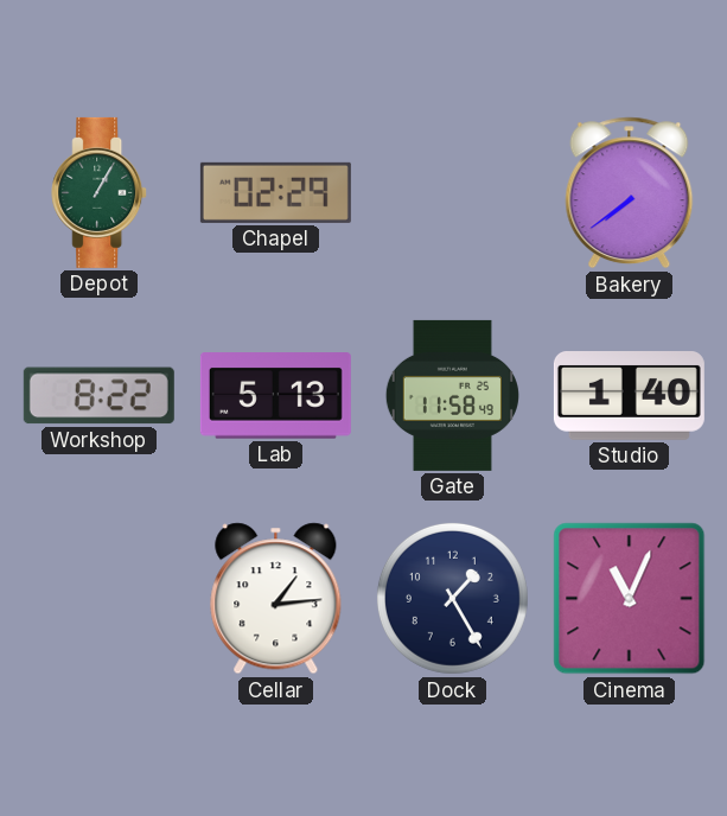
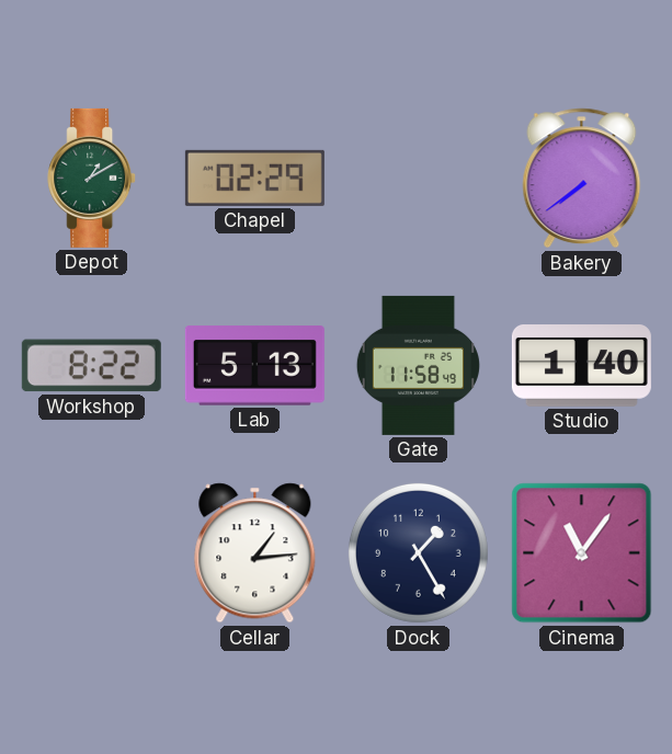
Depot: 1:05 -> 1:10
Cinema: 11:04 -> 11:06
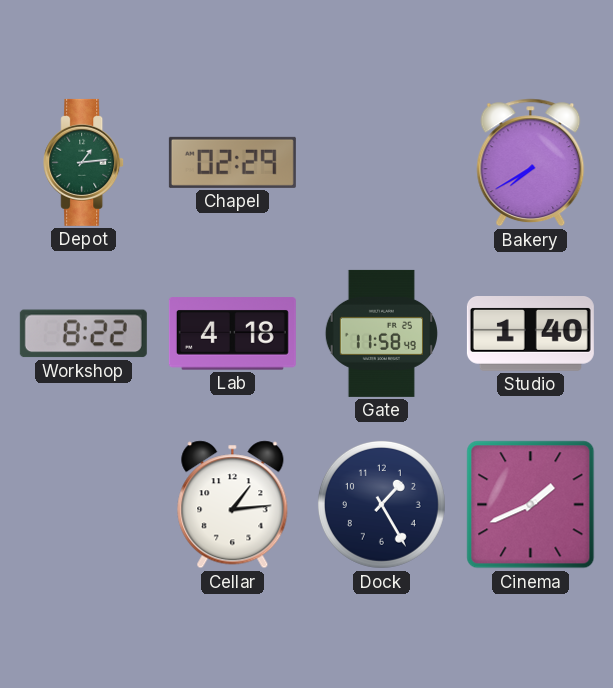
Depot: 1:10 -> 1:14
Bakery: 7:39 -> 7:40
Lab: 5:13 -> 4:18
Cinema: 11:06 -> 1:41
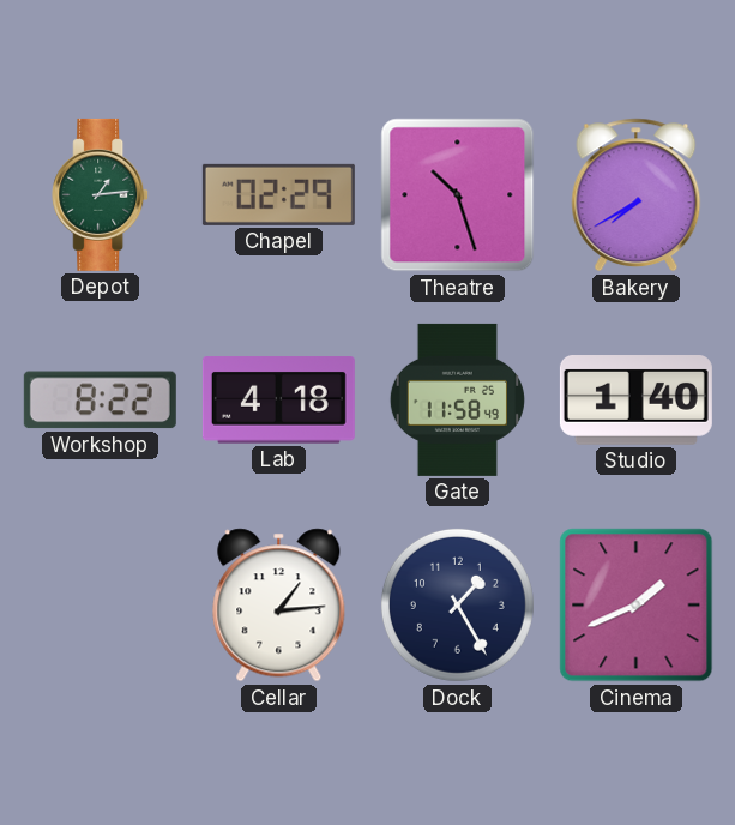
Theatre: none -> 10:27
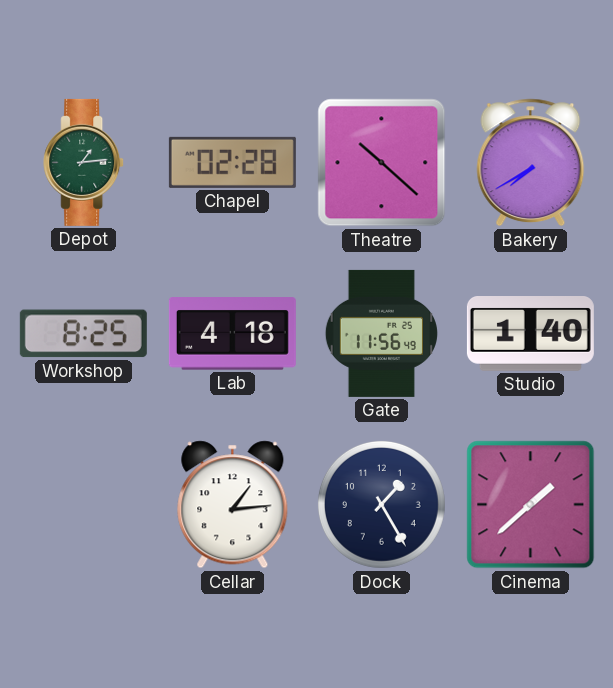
Chapel: 02:29 -> 02:28
Theatre: 10:27 -> 10:22
Workshop: 8:22 -> 8:25
Gate: 11:58 -> 11:56
Cinema: 1:41 -> 1:38
